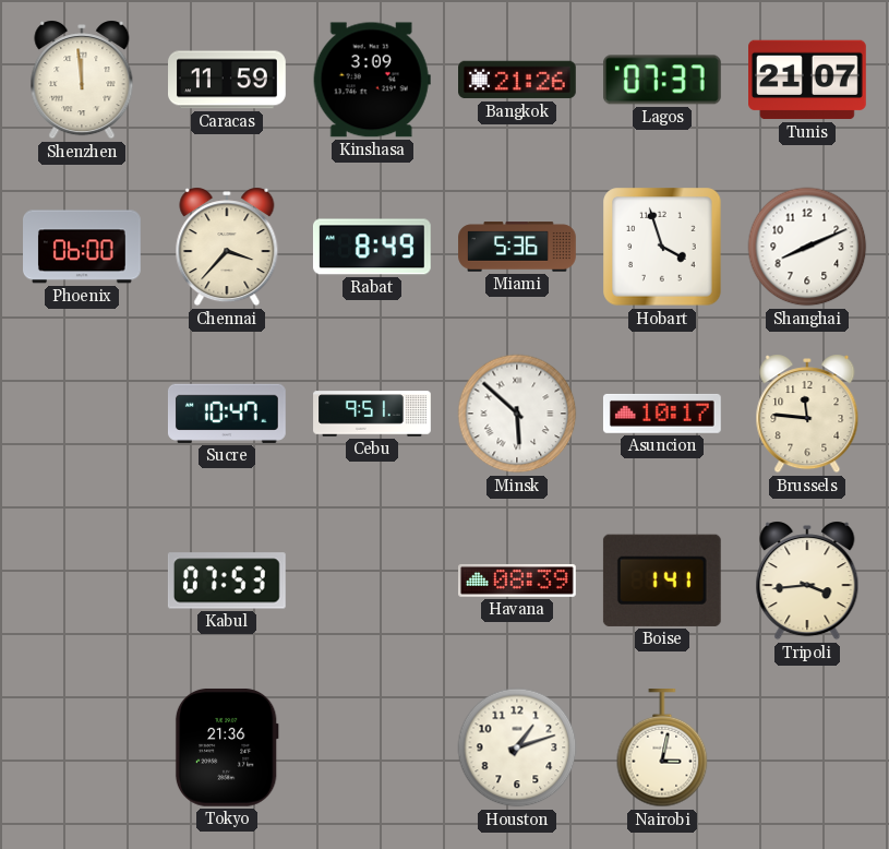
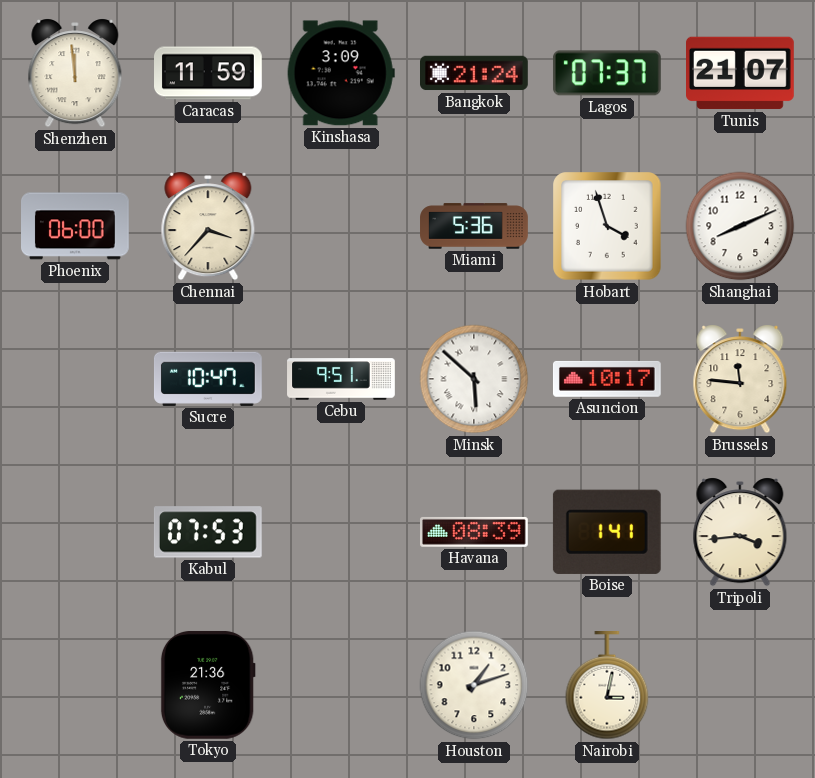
Bangkok: 21:26 -> 21:24
Rabat: 8:49 -> none
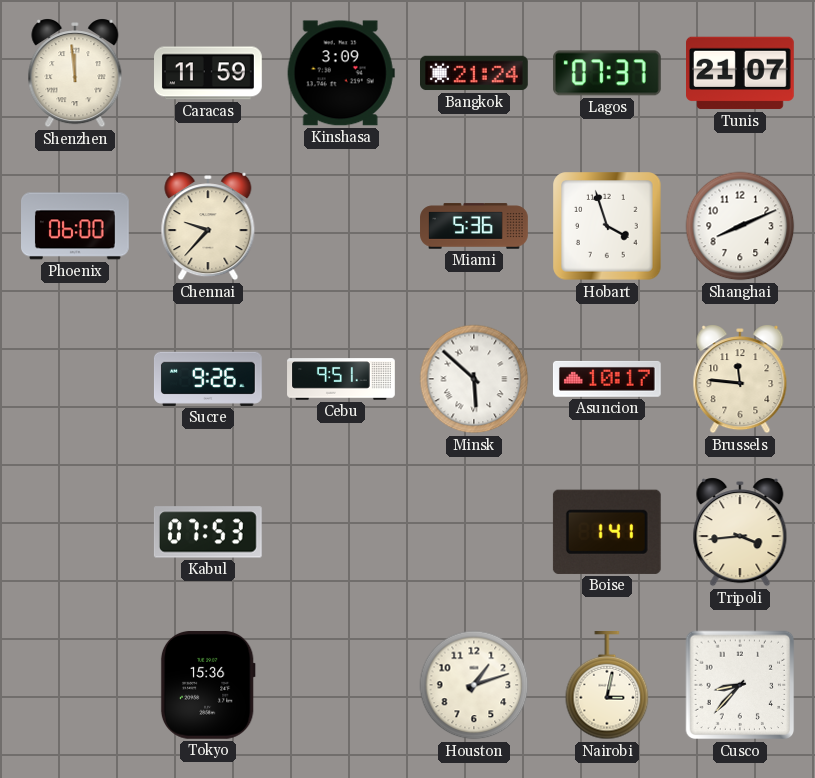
Chennai: 3:37 -> 9:37
Sucre: 10:47 -> 9:26
Havana: 08:39 -> none
Tokyo: 21:36 -> 15:36
Cusco: none -> 8:37
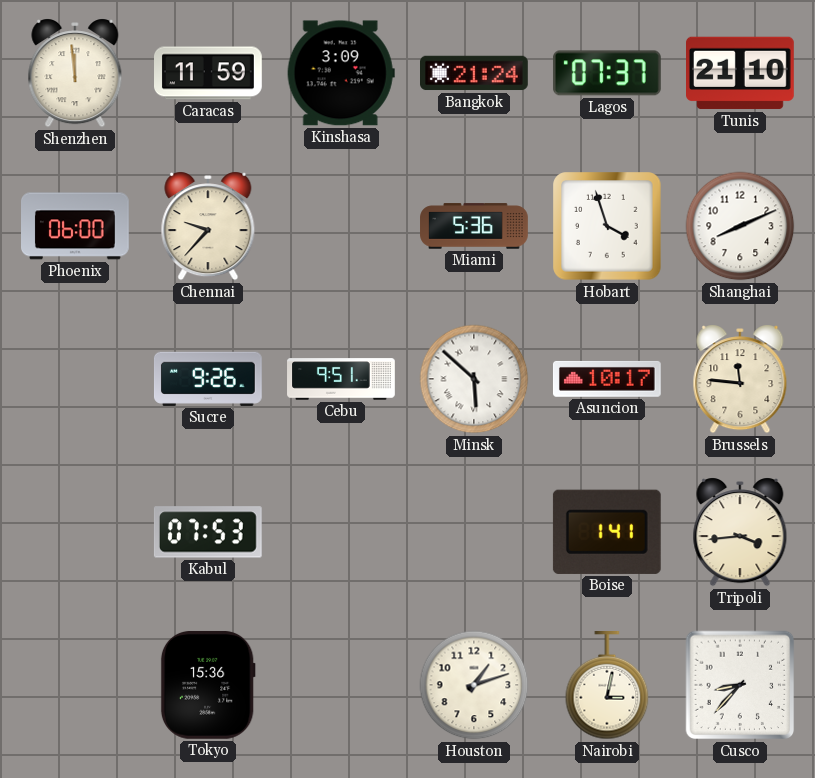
Tunis: 21:07 -> 21:10
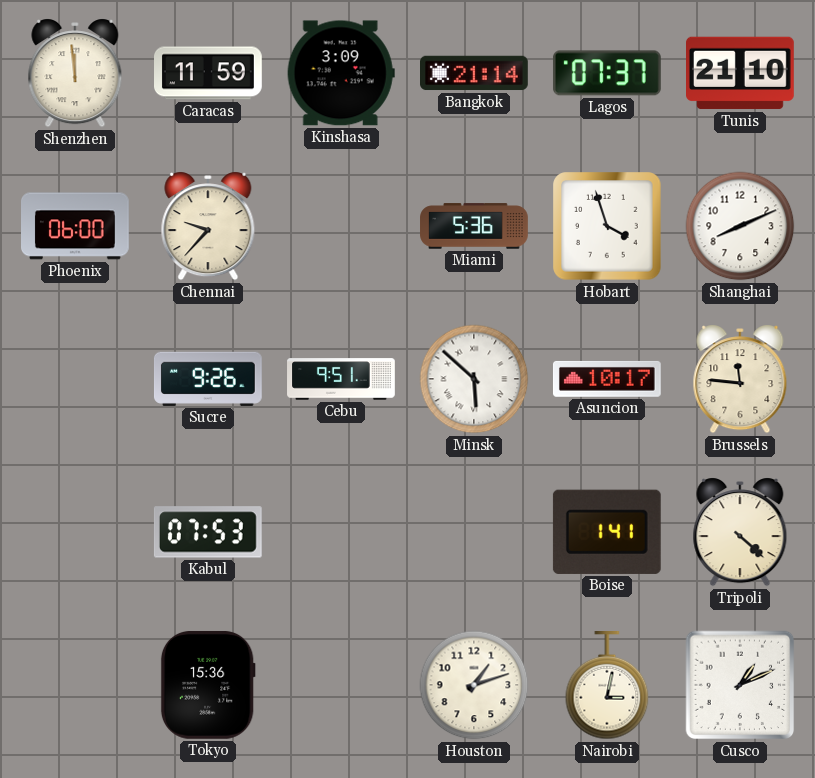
Bangkok: 21:24 -> 21:14
Tripoli: 3:44 -> 4:22
Cusco: 8:37 -> 1:11
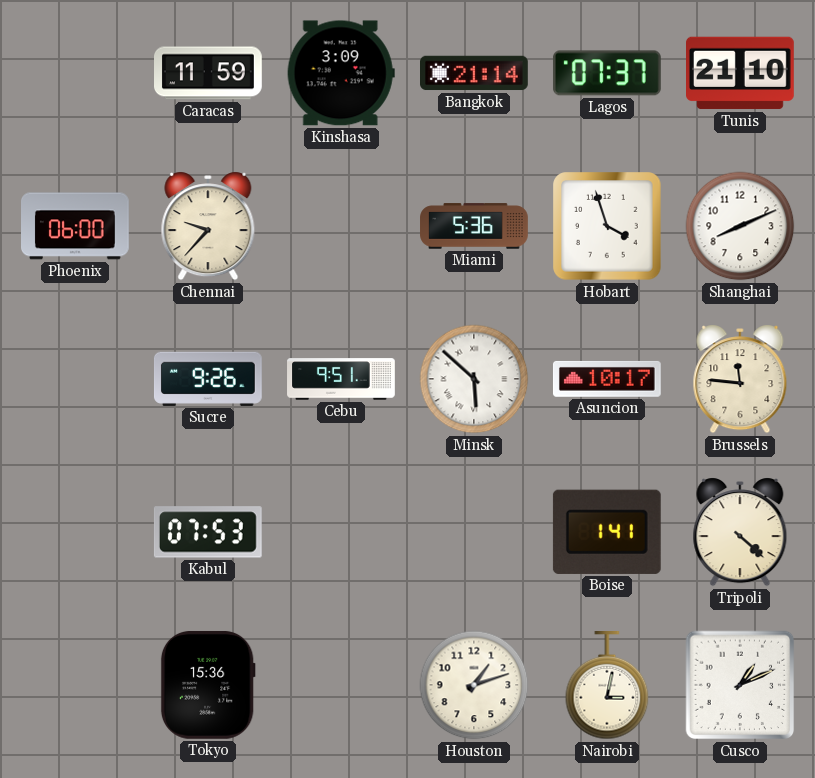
Shenzhen: 11:59 -> none
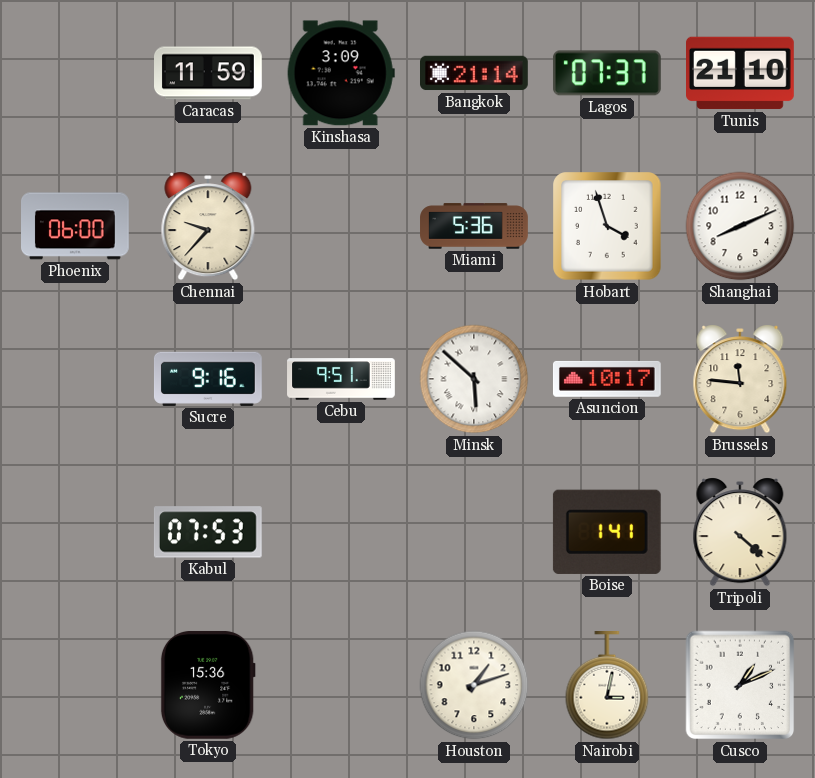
Sucre: 9:26 -> 9:16
